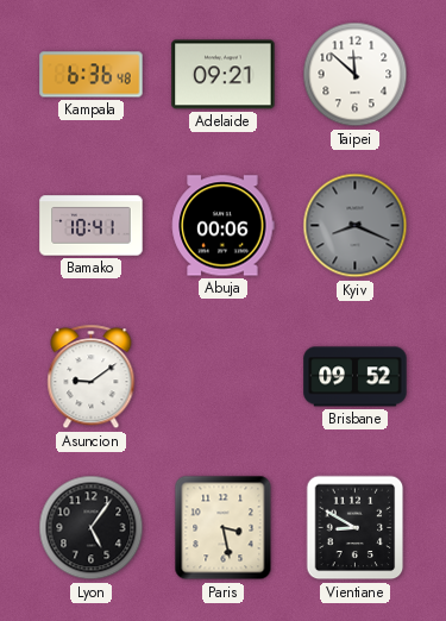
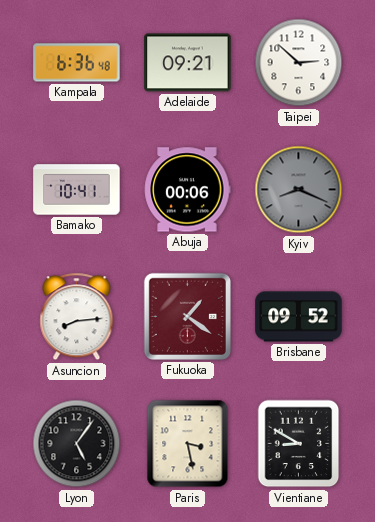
Taipei: 11:52 -> 2:52
Asuncion: 9:09 -> 8:14
Fukuoka: none -> 1:21
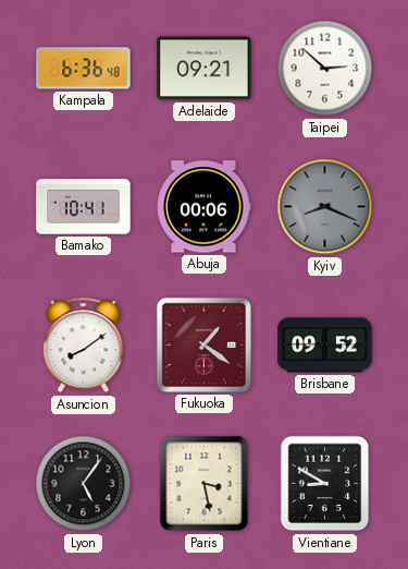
Asuncion: 8:14 -> 8:09
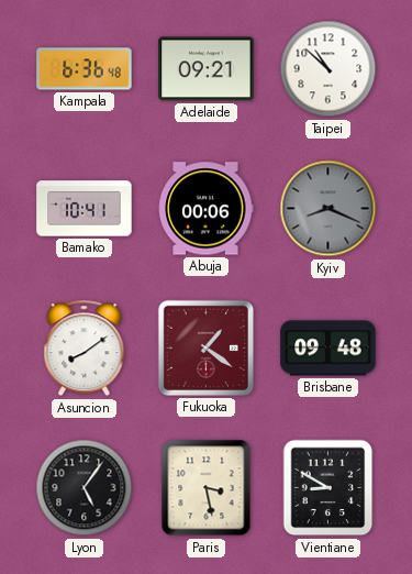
Taipei: 2:52 -> 10:52
Brisbane: 09:52 -> 09:48
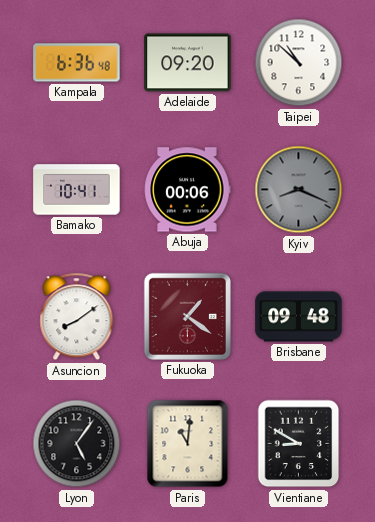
Adelaide: 09:21 -> 09:20
Paris: 3:28 -> 11:01
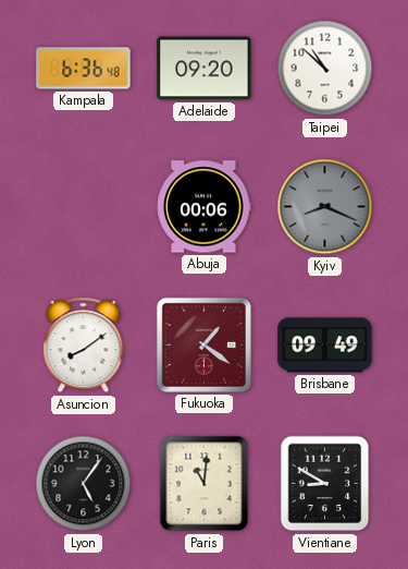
Bamako: 10:41 -> none
Brisbane: 09:48 -> 09:49
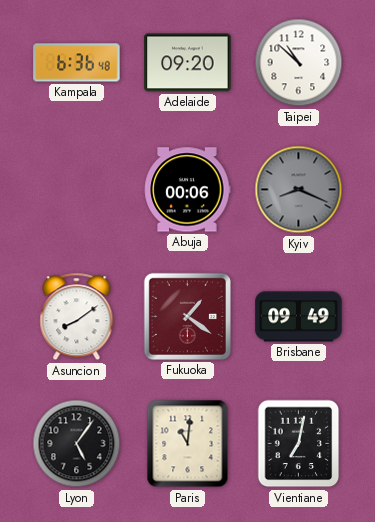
Vientiane: 8:50 -> 7:02
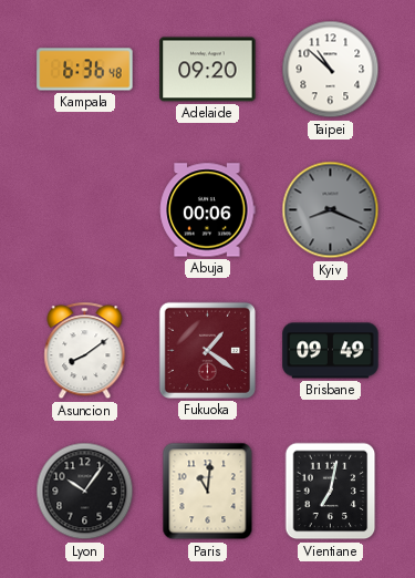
Lyon: 5:06 -> 10:06
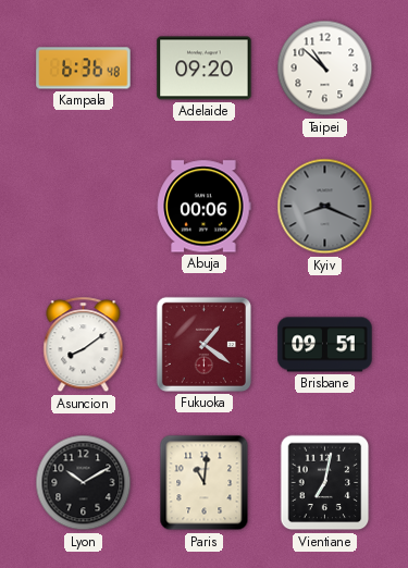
Brisbane: 09:49 -> 09:51
Lyon: 10:06 -> 10:10
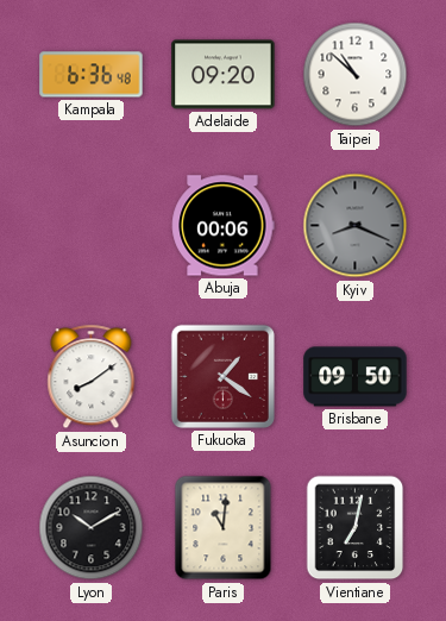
Brisbane: 09:51 -> 09:50
